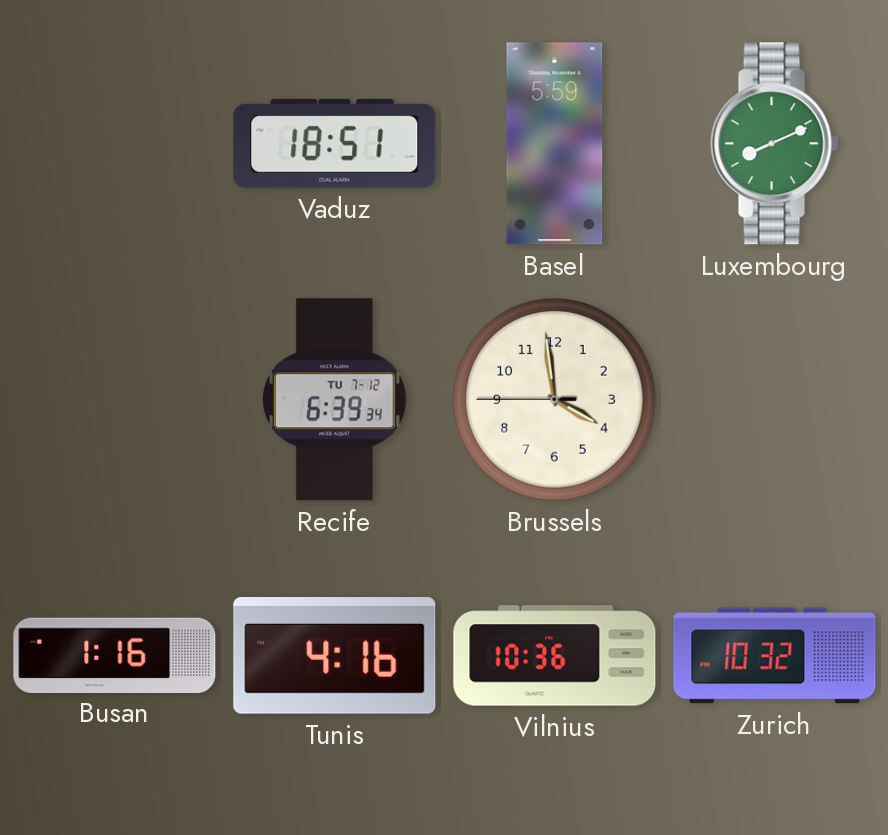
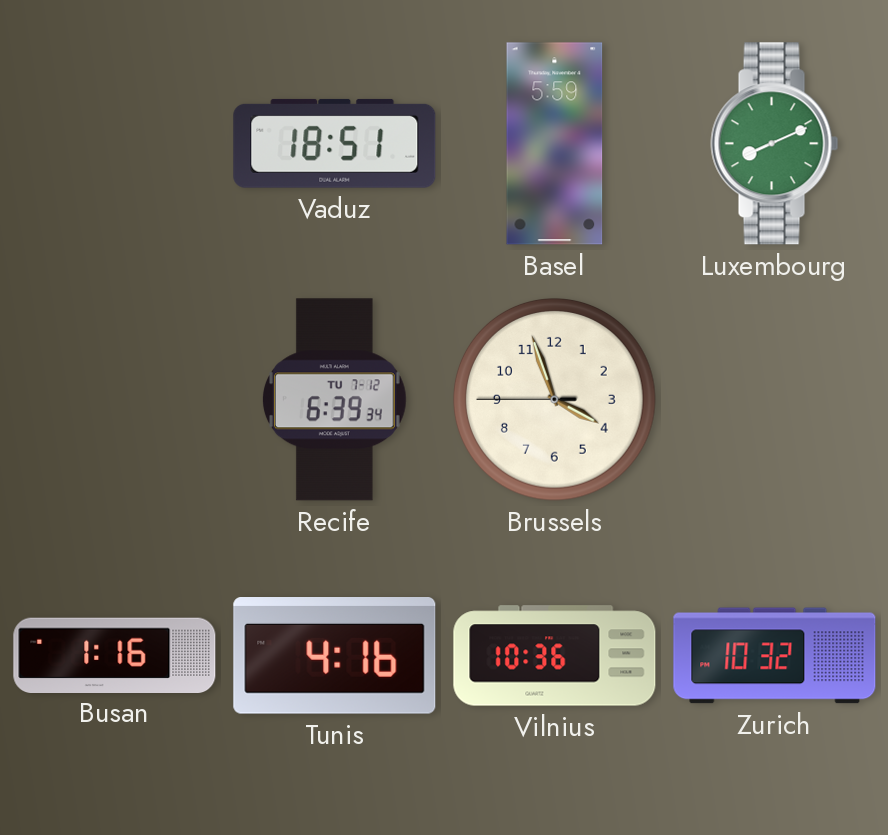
Brussels: 3:58 -> 3:56
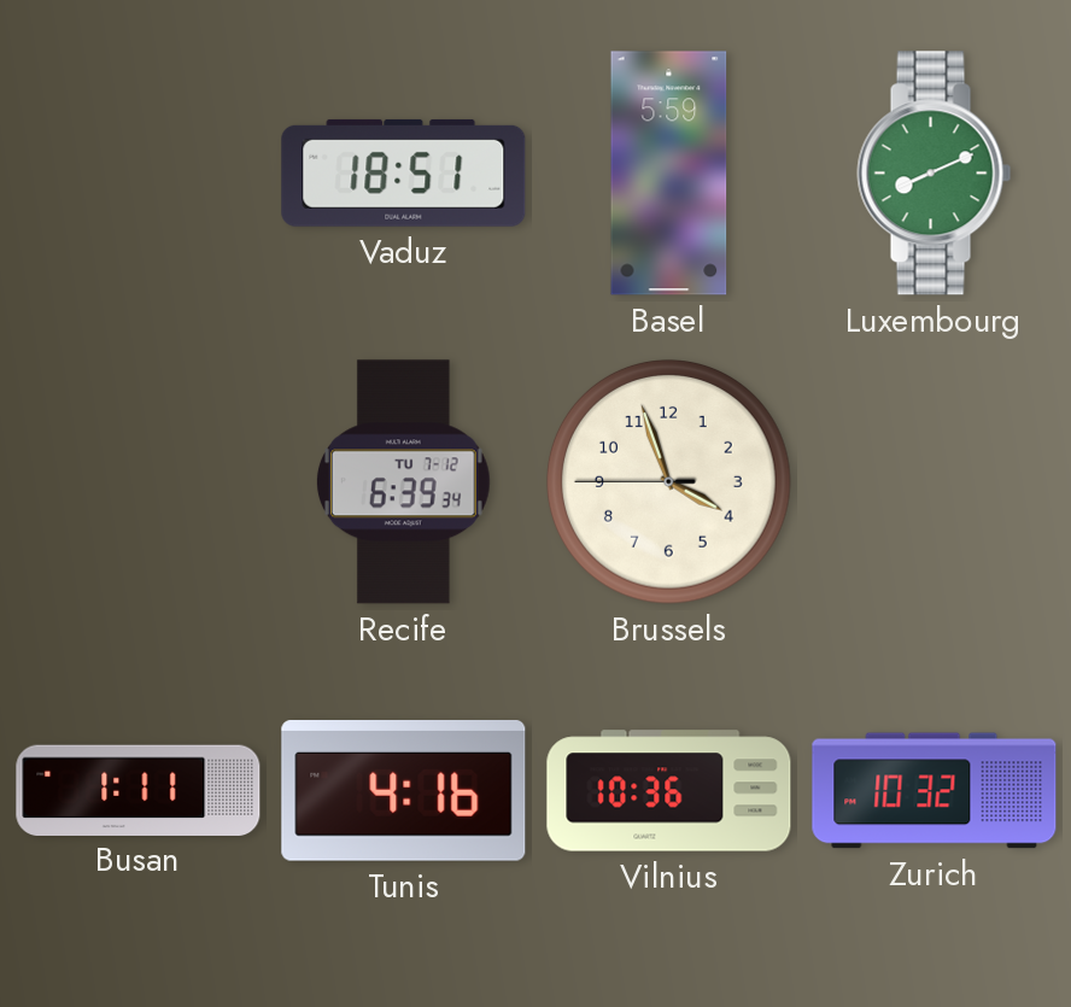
Busan: 1:16 -> 1:11
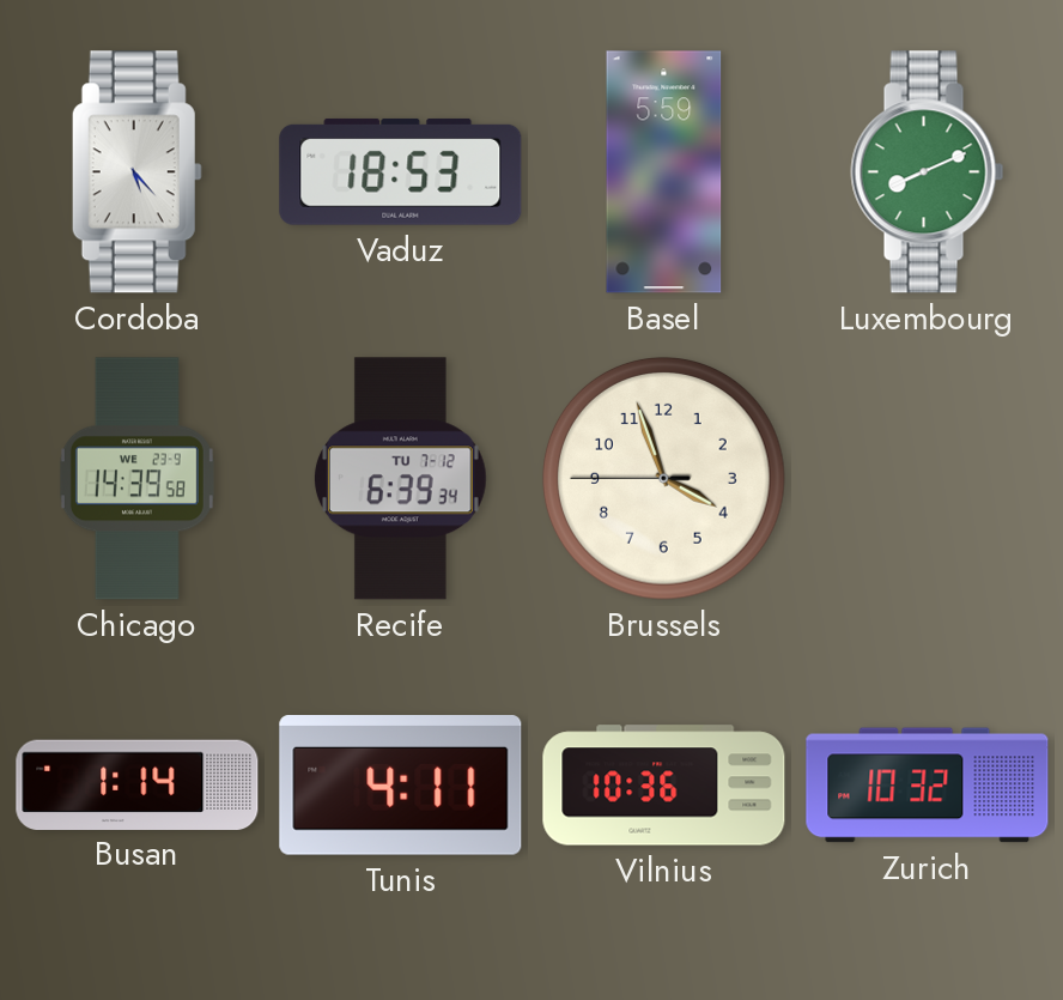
Cordoba: none -> 5:23
Vaduz: 18:51 -> 18:53
Chicago: none -> 14:39
Busan: 1:11 -> 1:14
Tunis: 4:16 -> 4:11
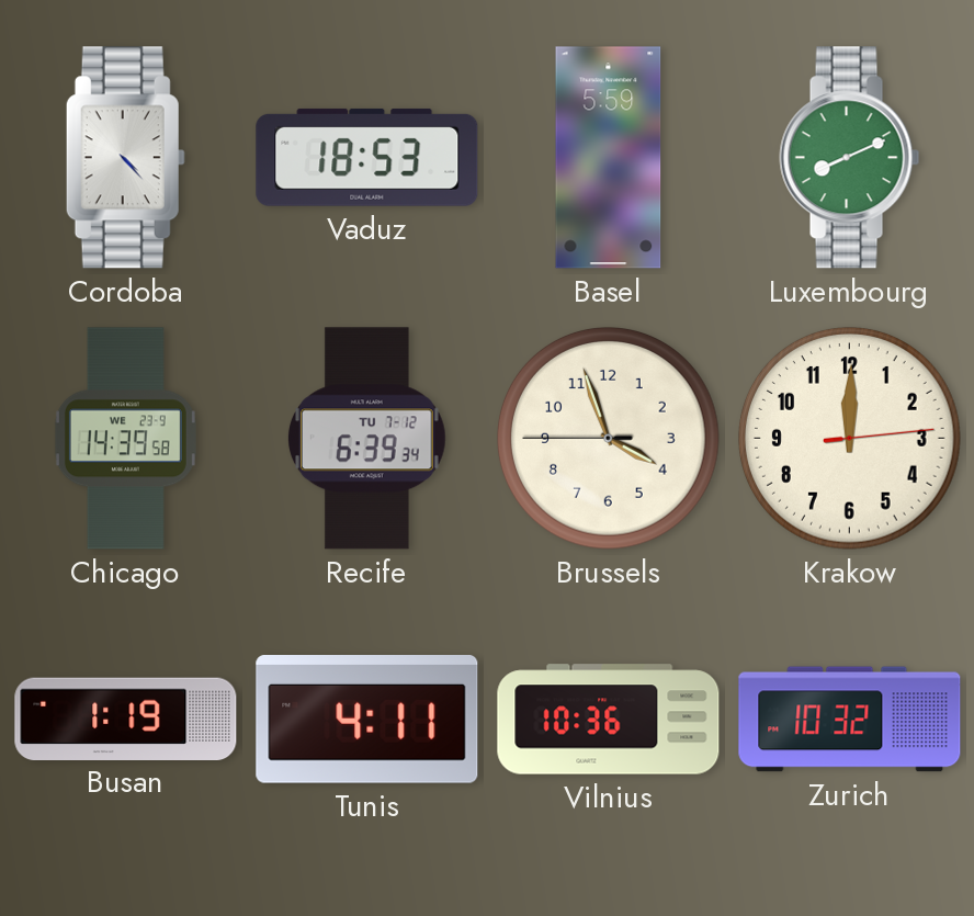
Cordoba: 5:23 -> 4:23
Krakow: none -> 12:00
Busan: 1:14 -> 1:19
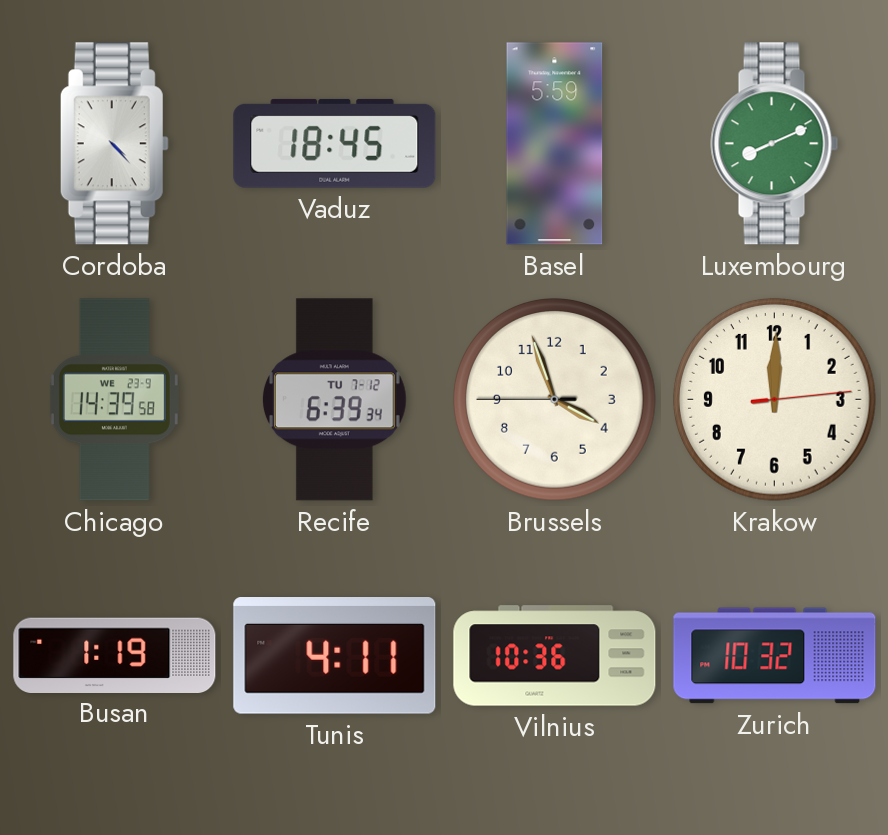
Vaduz: 18:53 -> 18:45
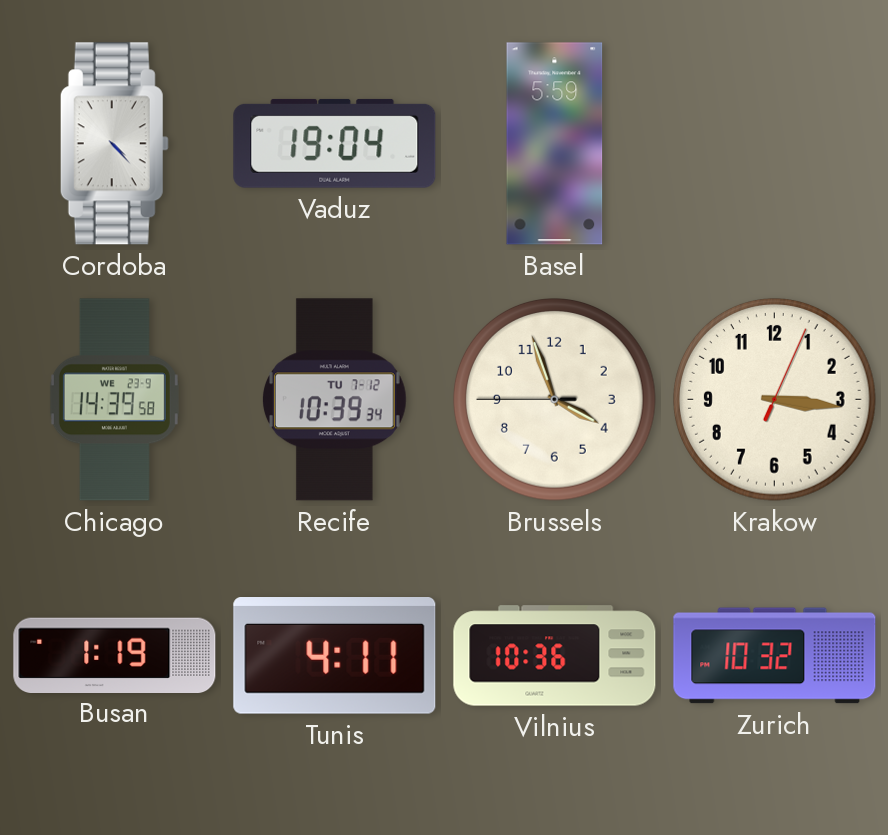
Vaduz: 18:45 -> 19:04
Luxembourg: 8:11 -> none
Recife: 6:39 -> 10:39
Krakow: 12:00 -> 3:16
